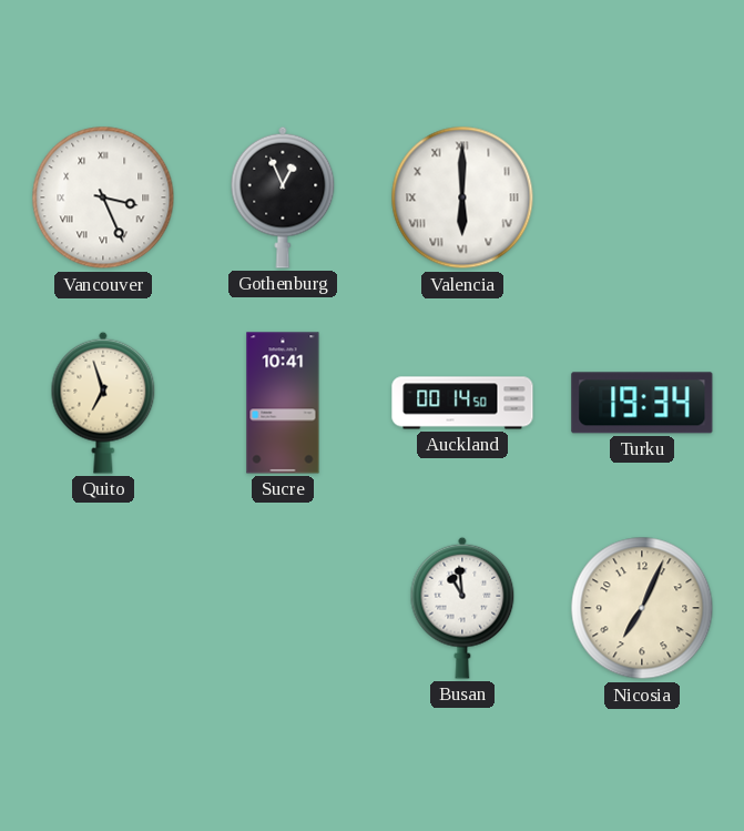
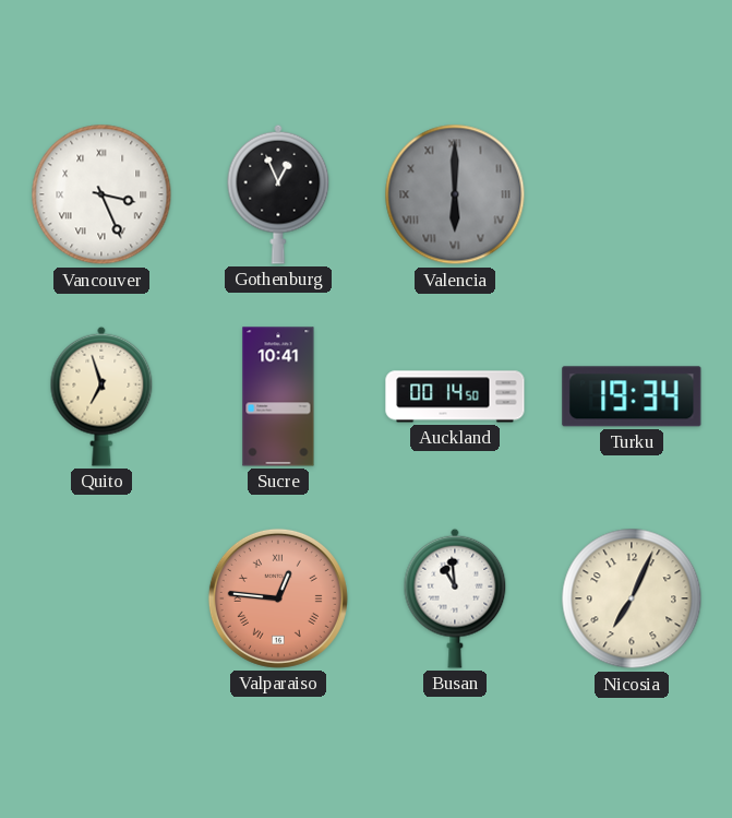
Valencia dial: white -> grey
Valparaiso: none -> 12:46
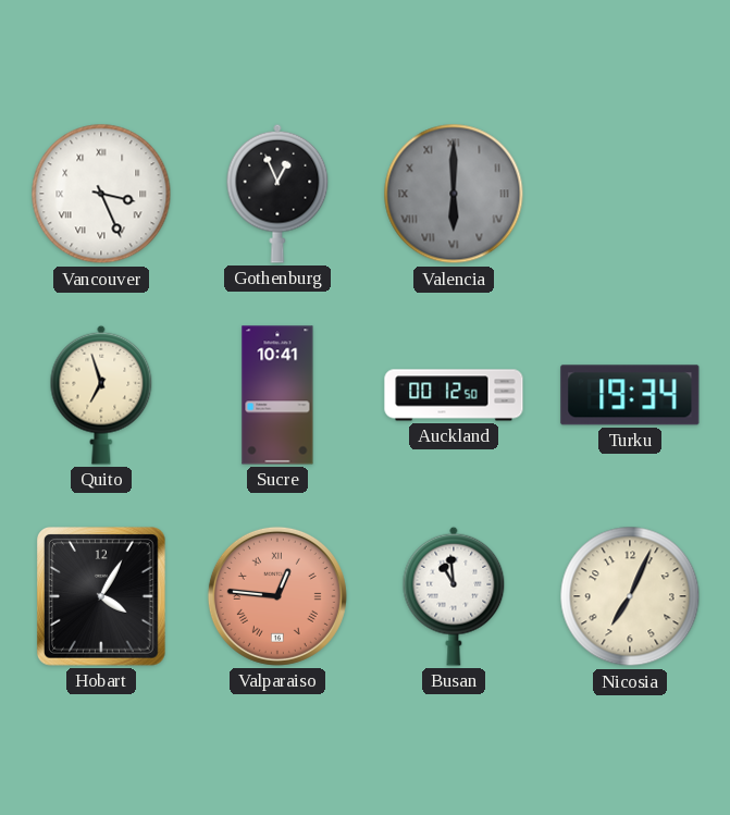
Auckland: 00:14 -> 00:12
Hobart: none -> 4:05
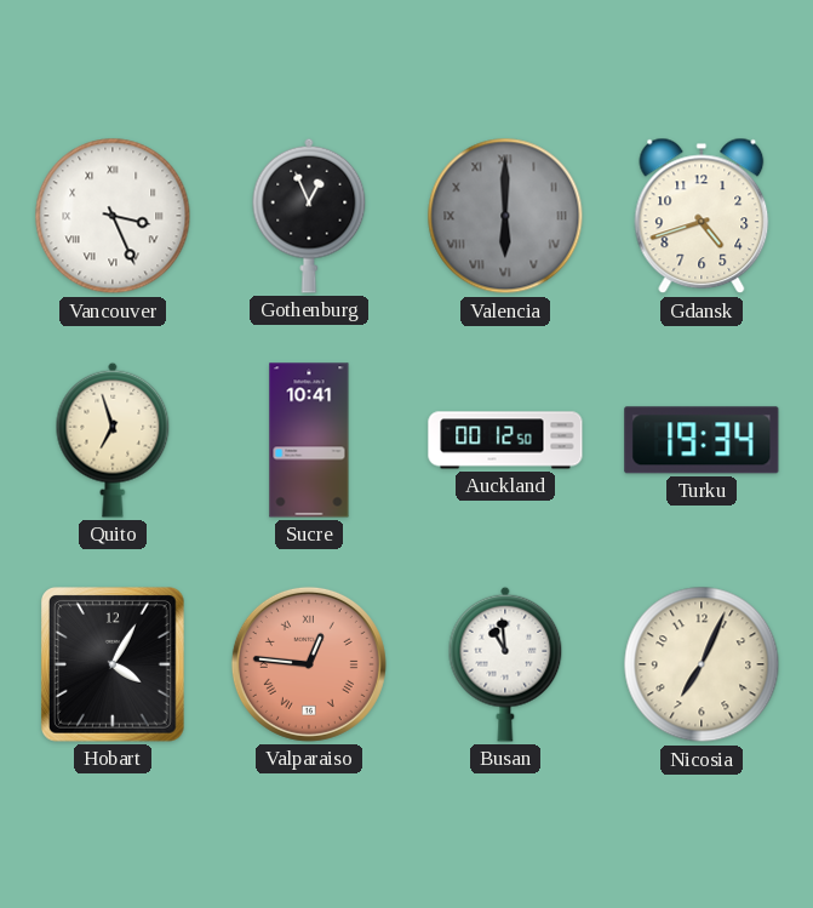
Gdansk: none -> 4:42
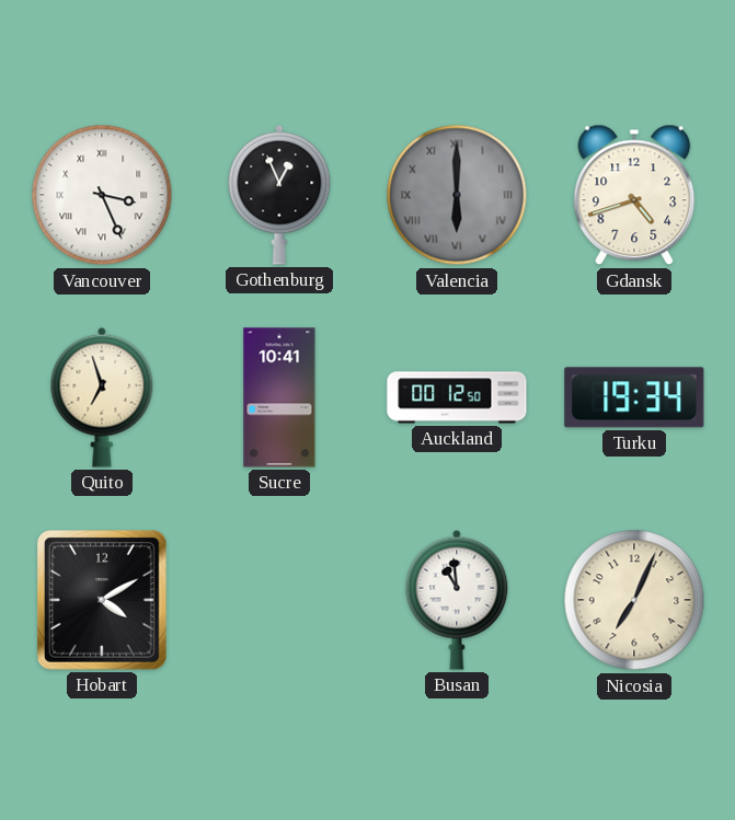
Hobart: 4:05 -> 4:10
Valparaiso: 12:46 -> none
